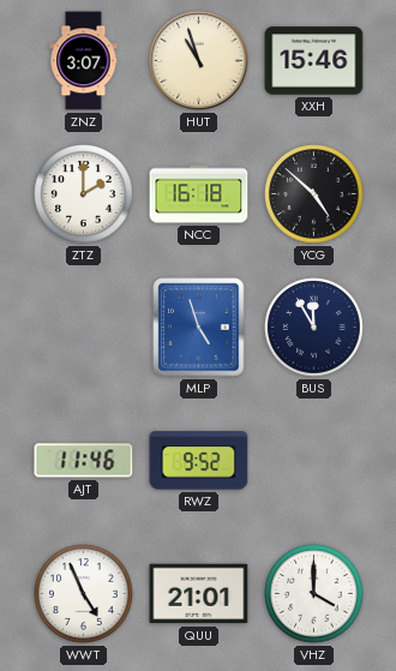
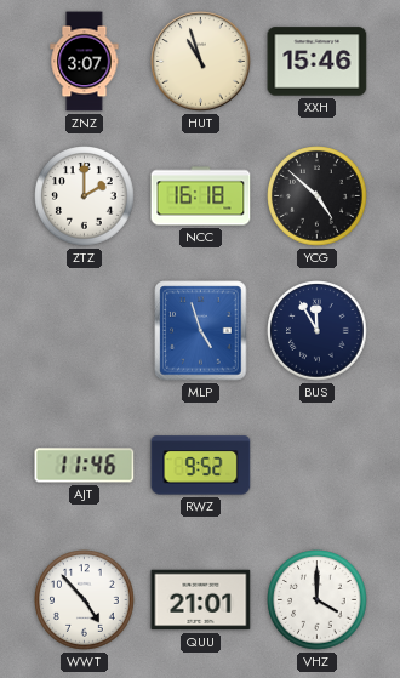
WWT: 4:56 -> 4:53
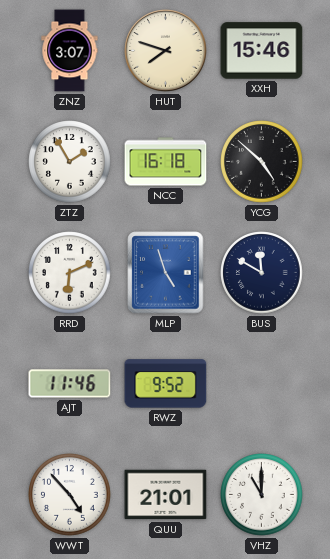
HUT: 10:57 -> 7:48
ZTZ: 2:00 -> 1:55
RRD: none -> 6:11
BUS: 11:55 -> 11:50
VHZ: 4:00 -> 11:00
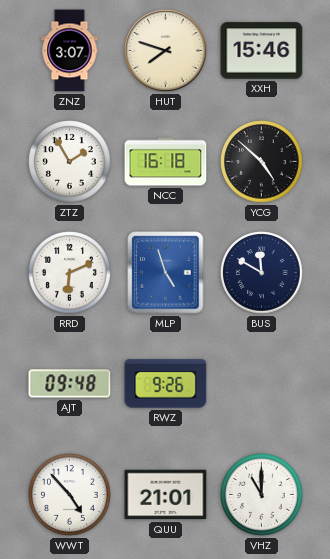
AJT: 11:46 -> 09:48
RWZ: 9:52 -> 9:26
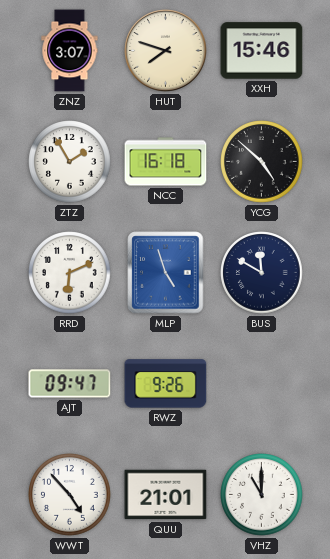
AJT: 09:48 -> 09:47
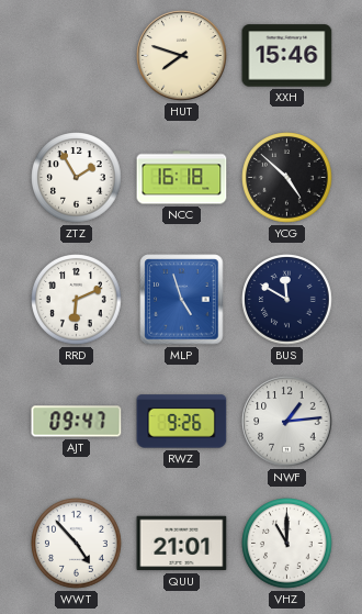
ZNZ: 3:07 -> none
NWF: none -> 1:14
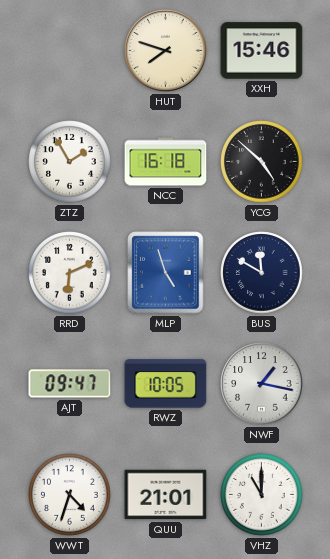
RWZ: 9:26 -> 10:05
NWF: 1:14 -> 1:17
WWT: 4:53 -> 4:33
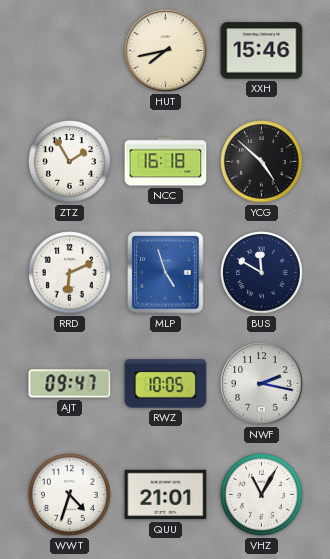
HUT: 7:48 -> 7:43
NWF: 1:17 -> 2:17
VHZ: 11:00 -> 11:05
